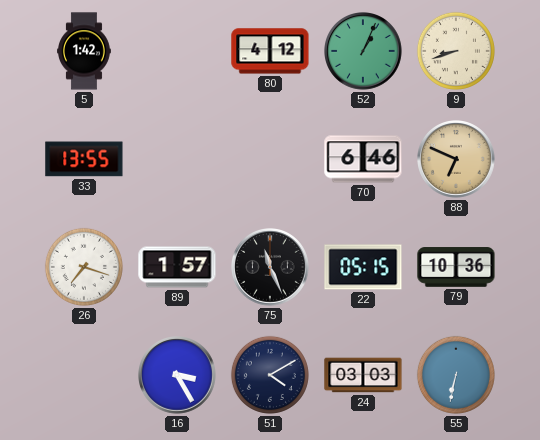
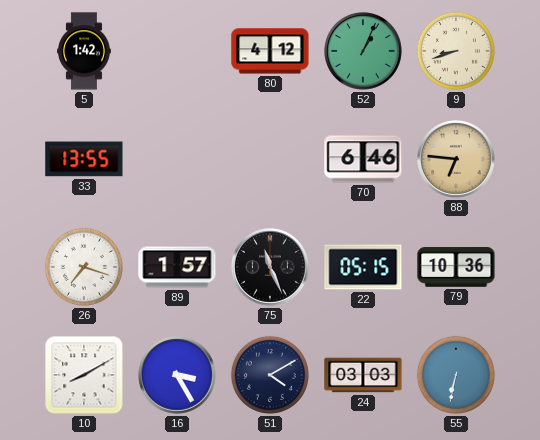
88: 6:49 -> 6:46
10: none -> 8:10
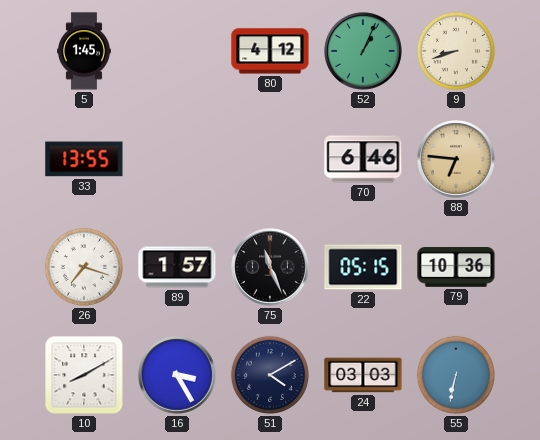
5: 1:42 -> 1:45
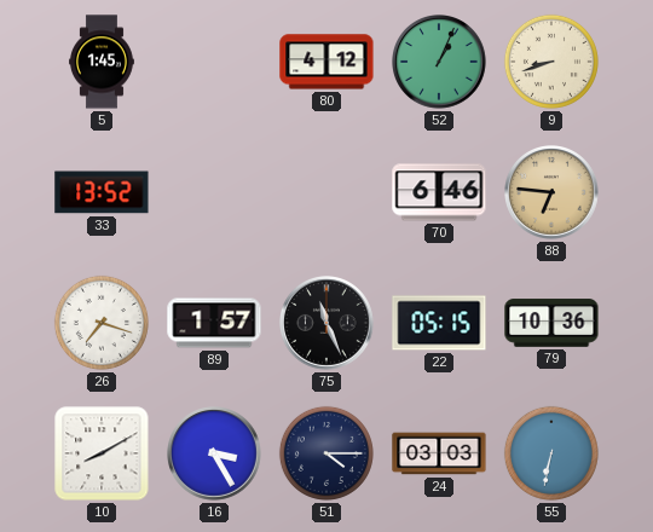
33: 13:55 -> 13:52
51: 4:10 -> 4:15
